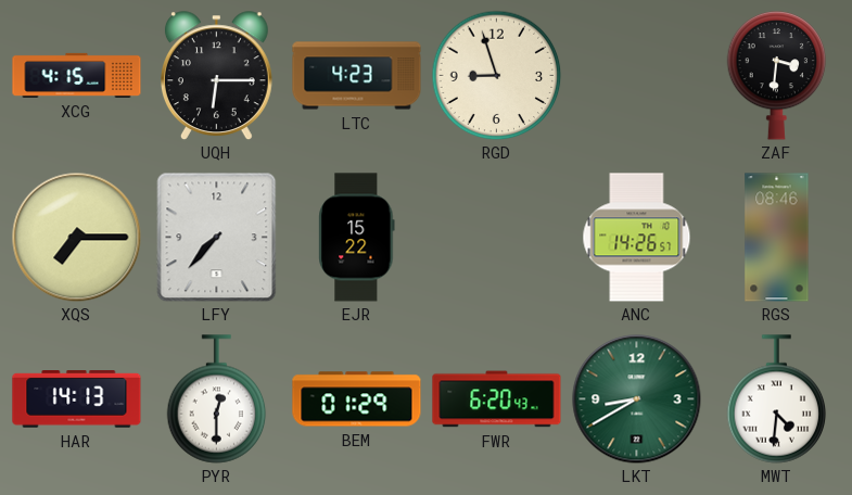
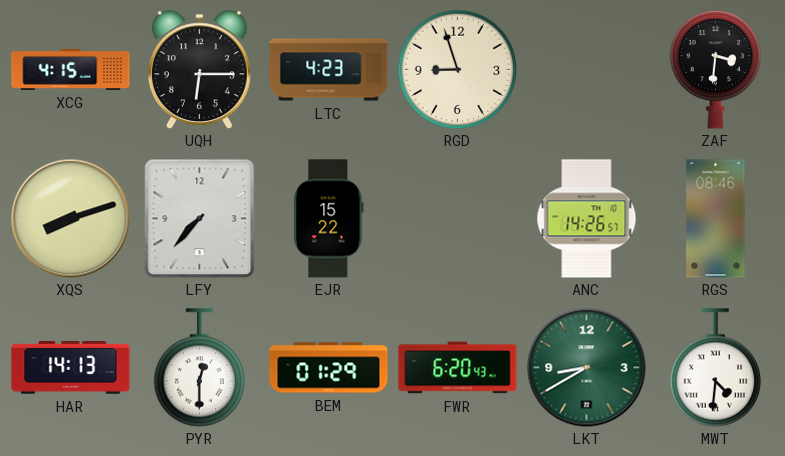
XQS: 7:15 -> 8:12
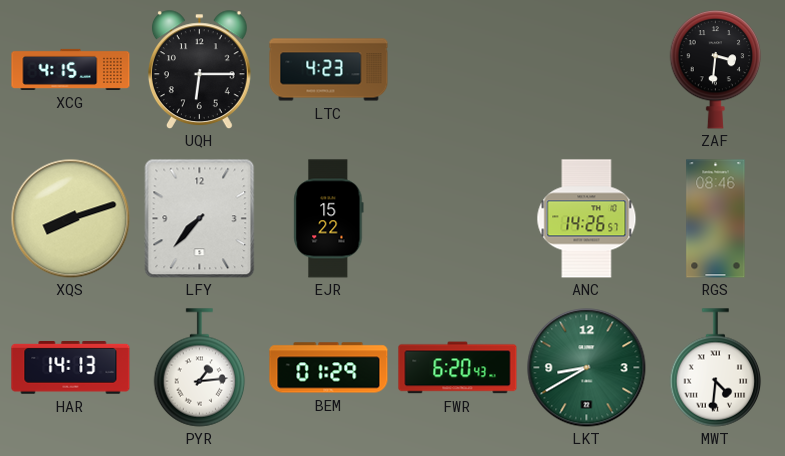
RGD: 8:57 -> none
PYR: 12:30 -> 1:14
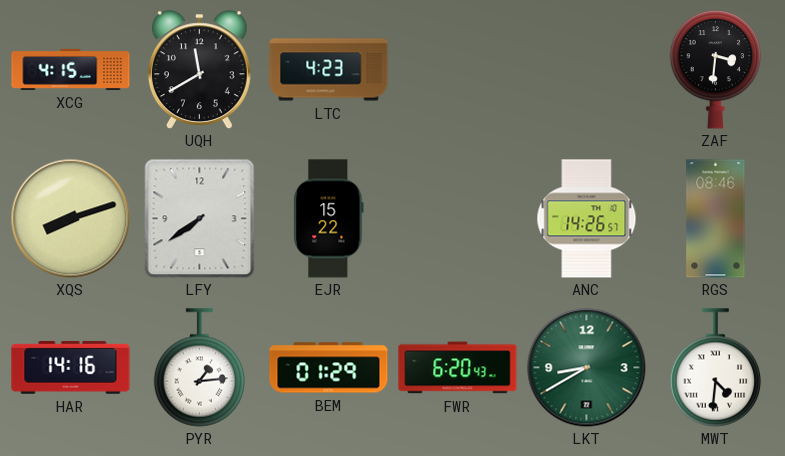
UQH: 6:15 -> 11:40
LFY: 7:37 -> 7:39
HAR: 14:13 -> 14:16
